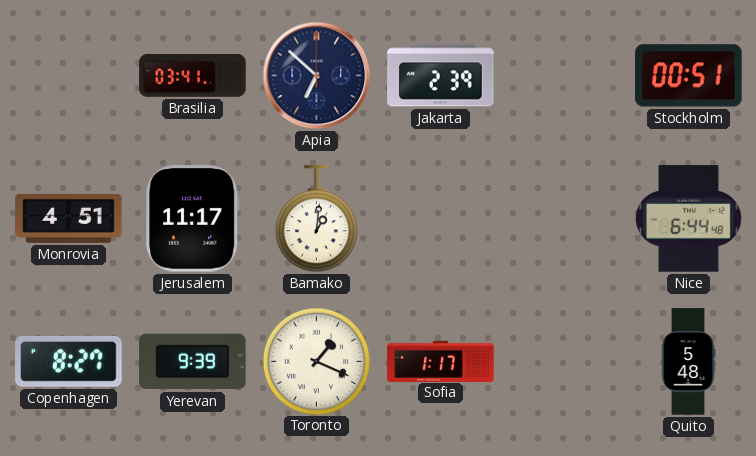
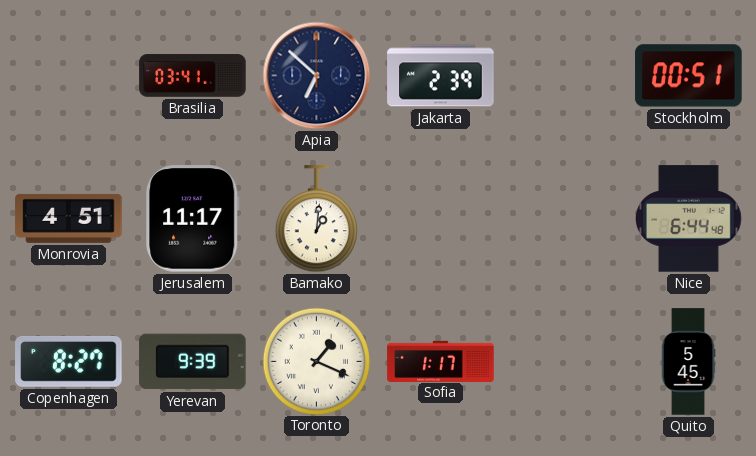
Quito: 5:48 -> 5:45
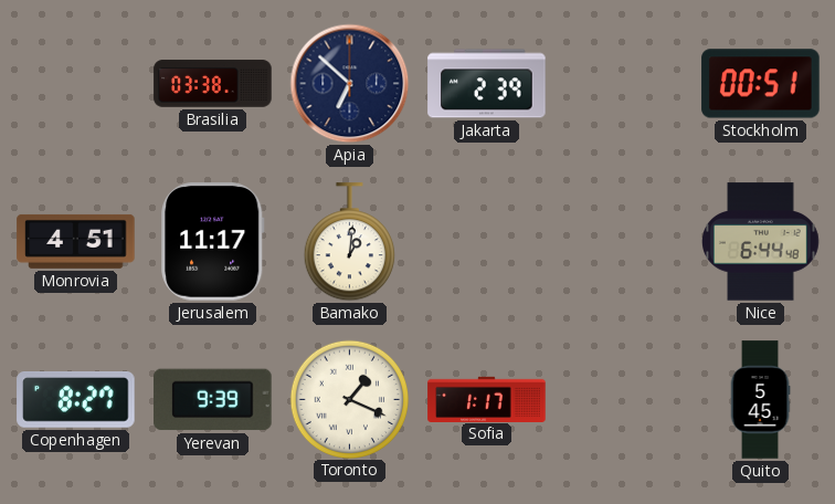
Brasilia: 03:41 -> 03:38
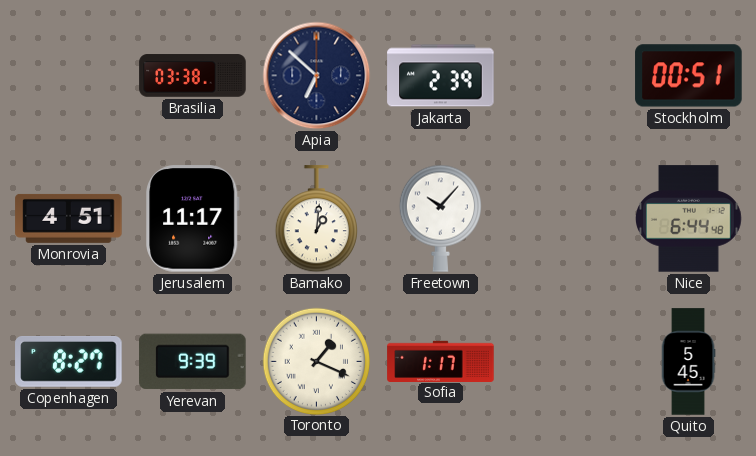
Freetown: none -> 10:07
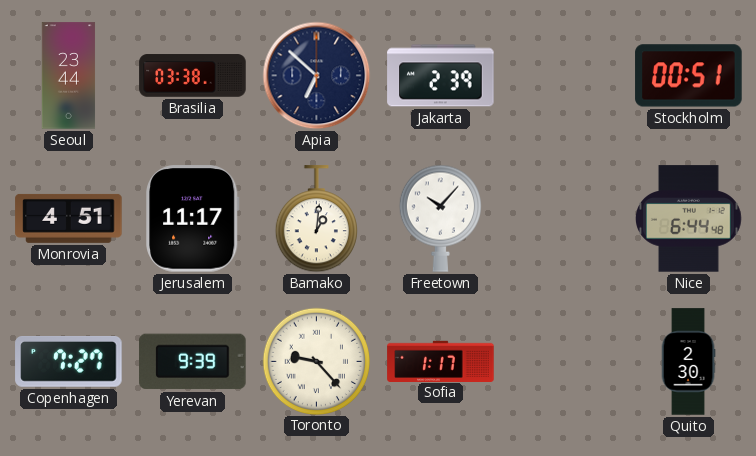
Seoul: none -> 23:44
Copenhagen: 8:27 -> 7:27
Toronto: 1:19 -> 9:23
Quito: 5:45 -> 2:30
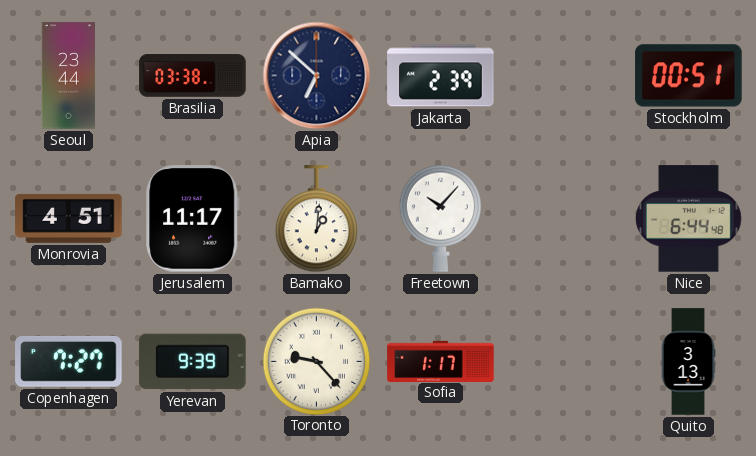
Quito: 2:30 -> 3:13
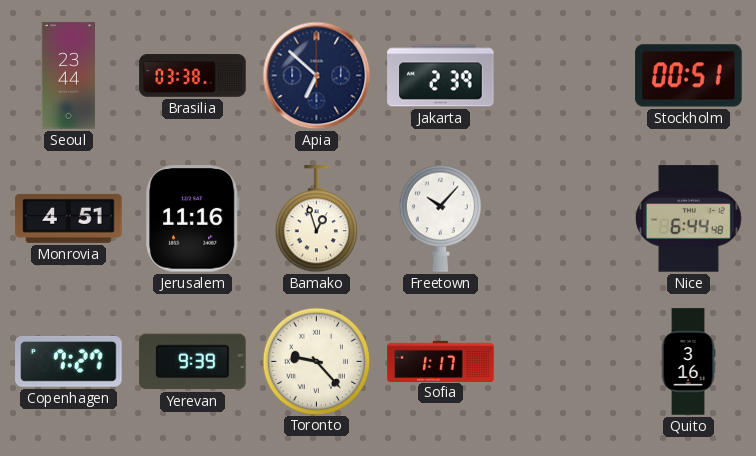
Jerusalem: 11:17 -> 11:16
Bamako: 1:01 -> 12:57
Quito: 3:13 -> 3:16
